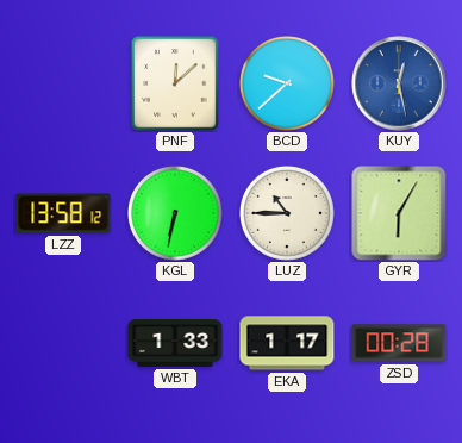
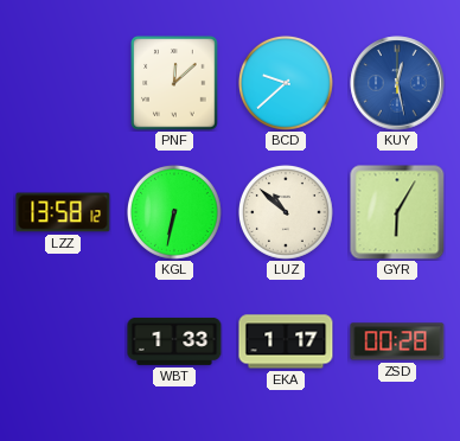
LUZ: 10:45 -> 10:52
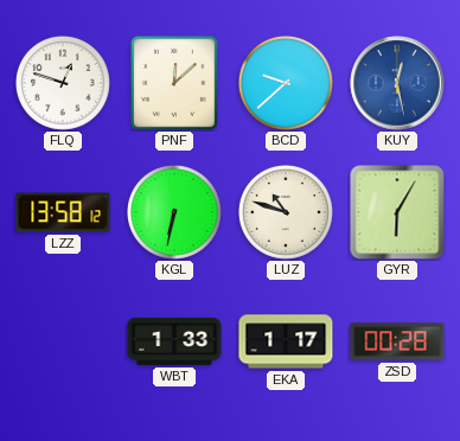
FLQ: none -> 12:48
LUZ: 10:52 -> 10:48
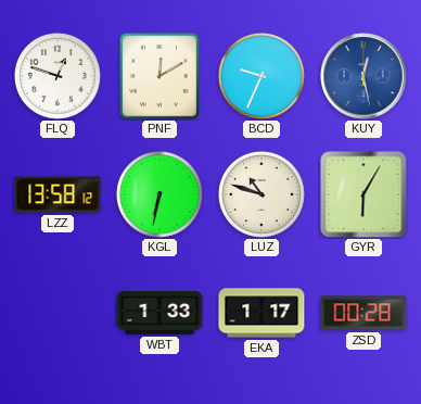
PNF: 12:08 -> 12:10
BCD: 9:38 -> 9:34
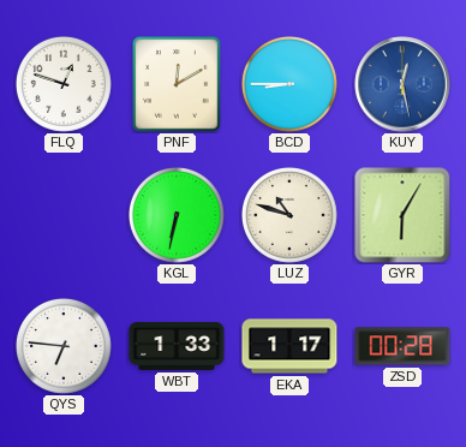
BCD: 9:34 -> 8:45
LZZ: 13:58 -> none
QYS: none -> 6:46
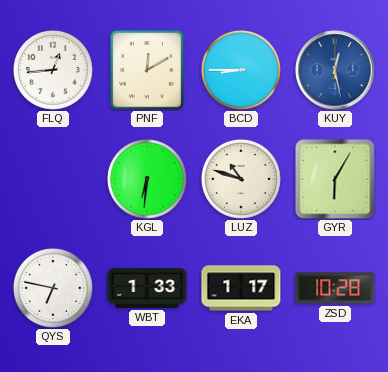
FLQ: 12:48 -> 12:44
KGL: 6:32 -> 6:31
QYS: 6:46 -> 6:47
ZSD: 00:28 -> 10:28
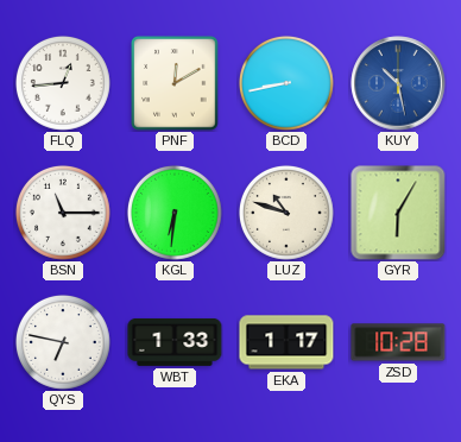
BCD: 8:45 -> 8:43
KUY: 12:28 -> 10:28
BSN: none -> 11:15
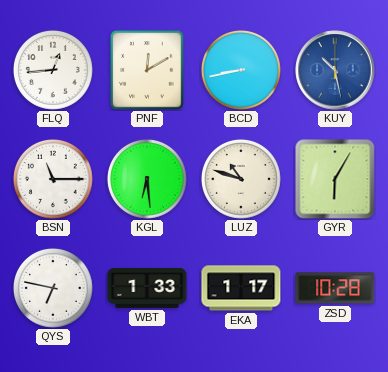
KGL: 6:31 -> 6:29
